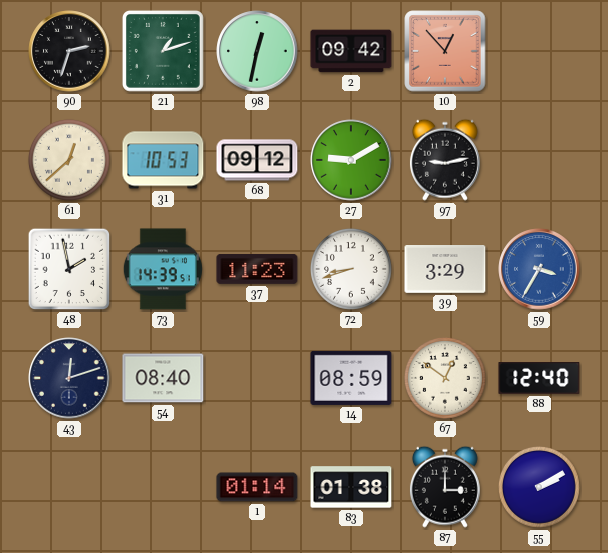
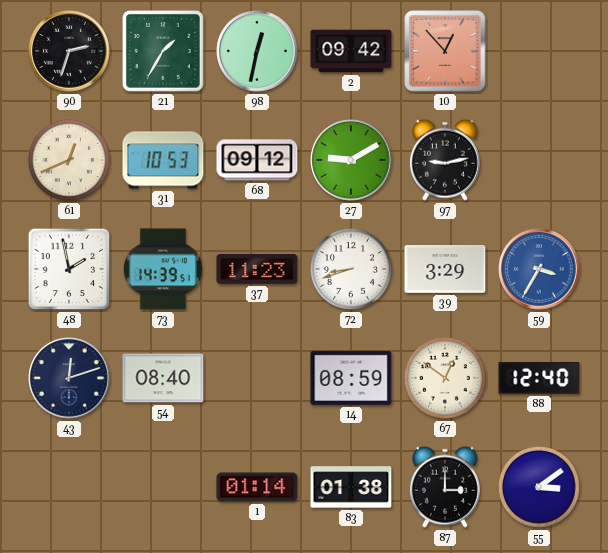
21: 1:12 -> 1:35
61: 12:38 -> 12:41
55: 2:10 -> 3:09
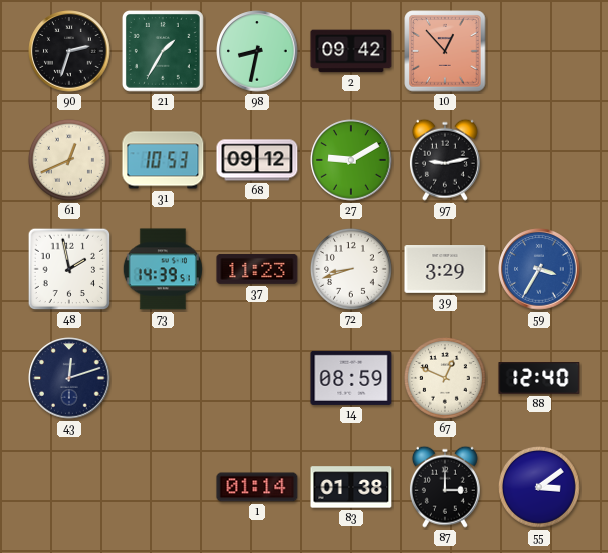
98: 12:32 -> 8:32
54: 08:40 -> none
67: 12:51 -> 12:49
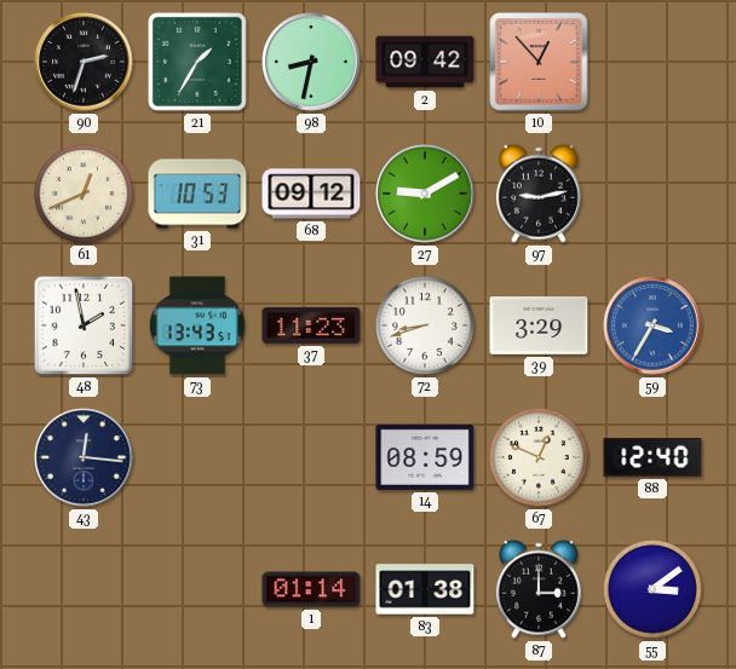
73: 14:39 -> 13:43
43: 12:12 -> 12:16
